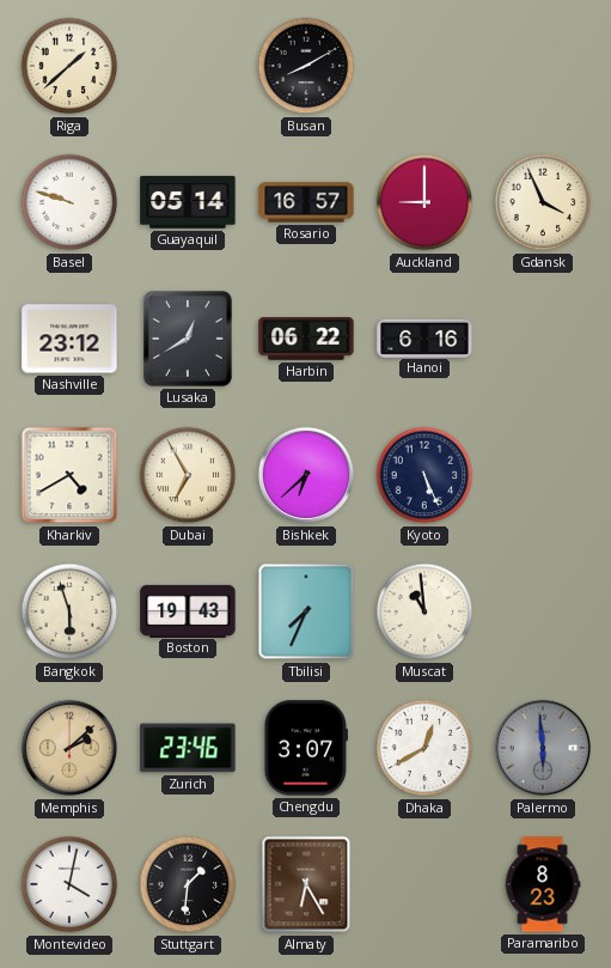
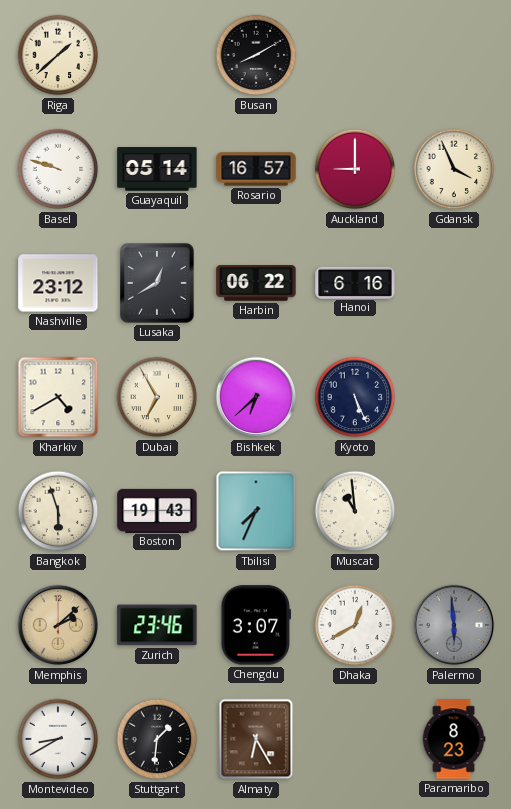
Montevideo: 4:02 -> 8:40
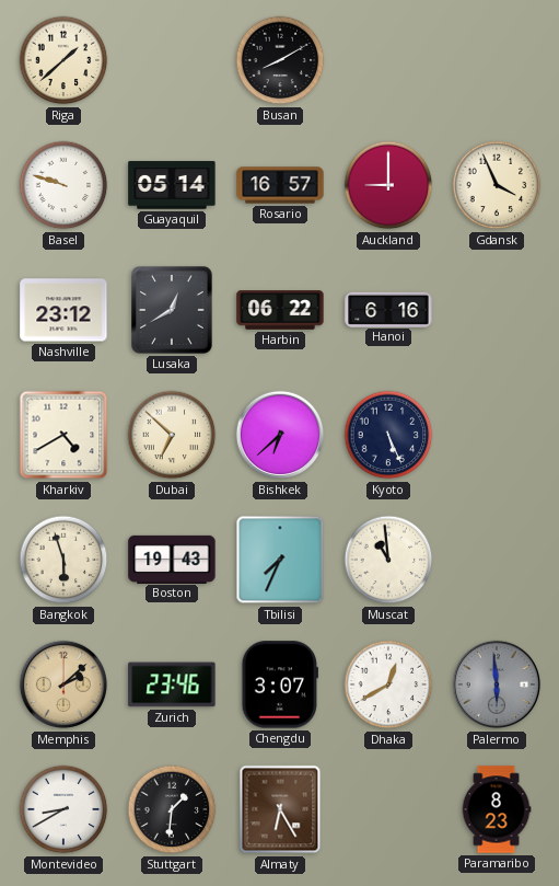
Dubai: 6:55 -> 6:52
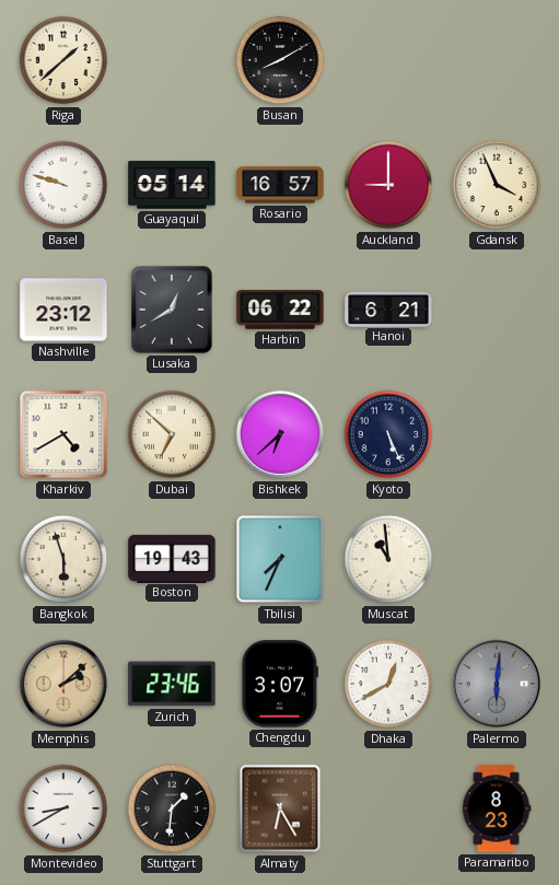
Hanoi: 6:16 -> 6:21
Palermo: 5:59 -> 6:01
